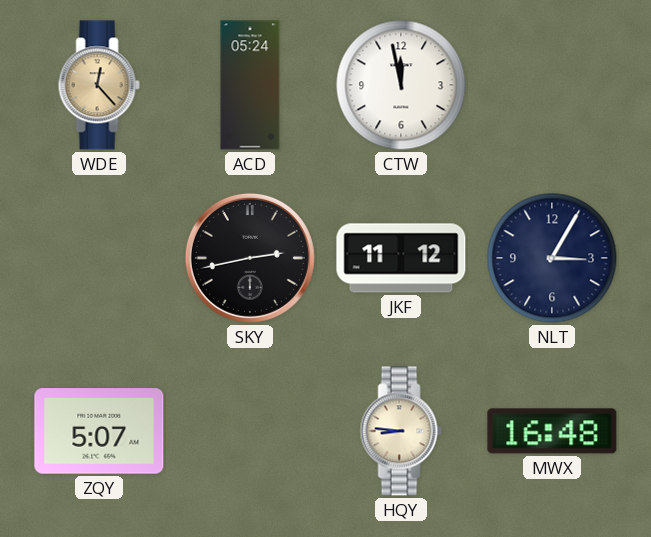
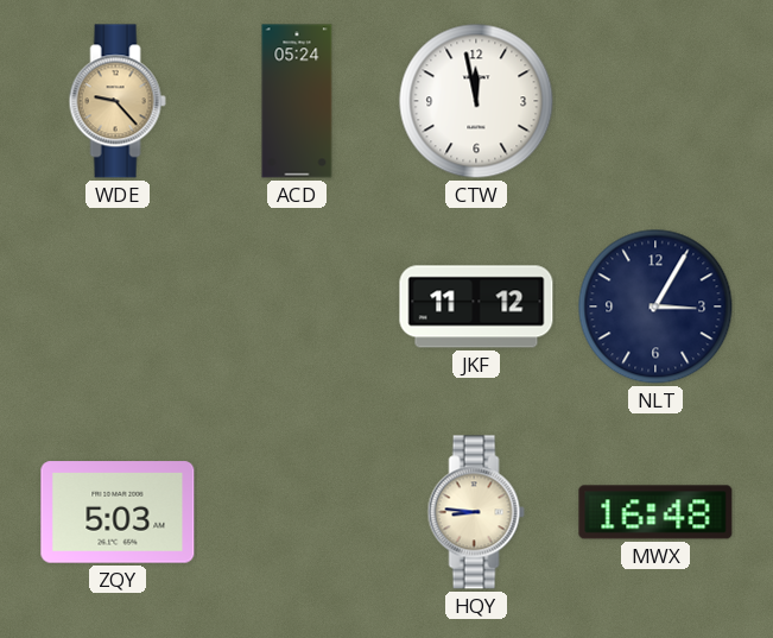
WDE: 12:23 -> 9:23
SKY: 2:43 -> none
ZQY: 5:07 -> 5:03
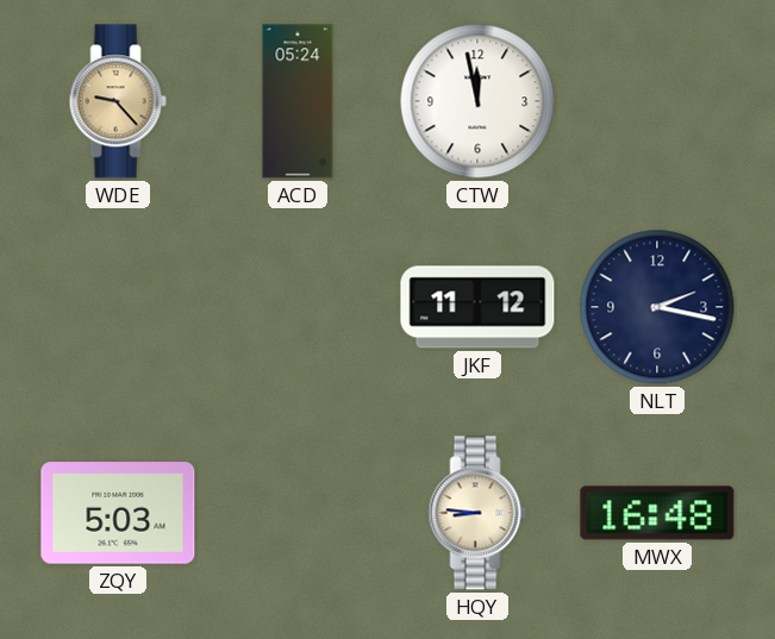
NLT: 3:05 -> 2:17
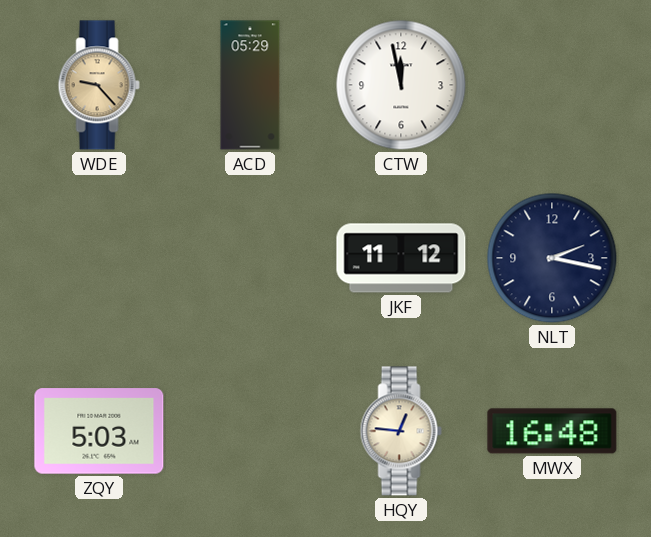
ACD: 05:24 -> 05:29
HQY: 8:46 -> 12:46
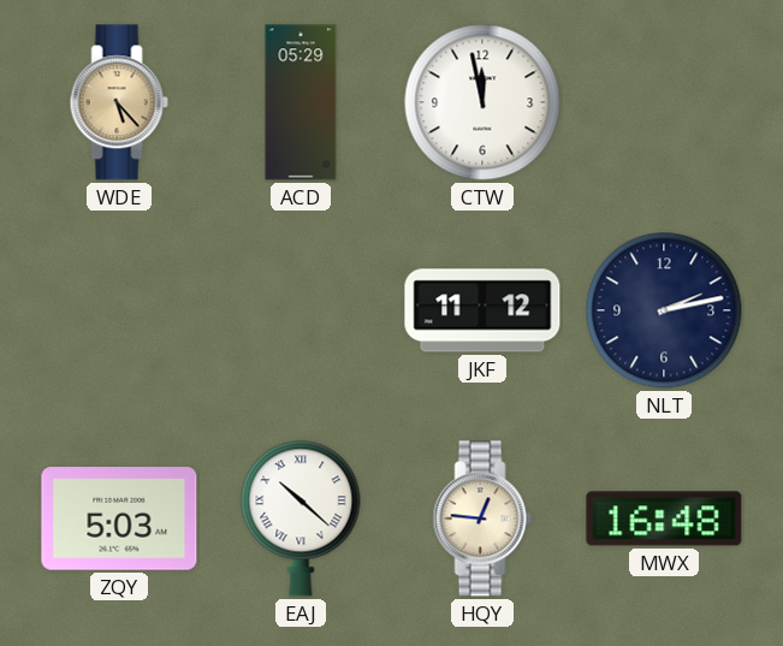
WDE: 9:23 -> 5:23
NLT: 2:17 -> 2:13
EAJ: none -> 10:22
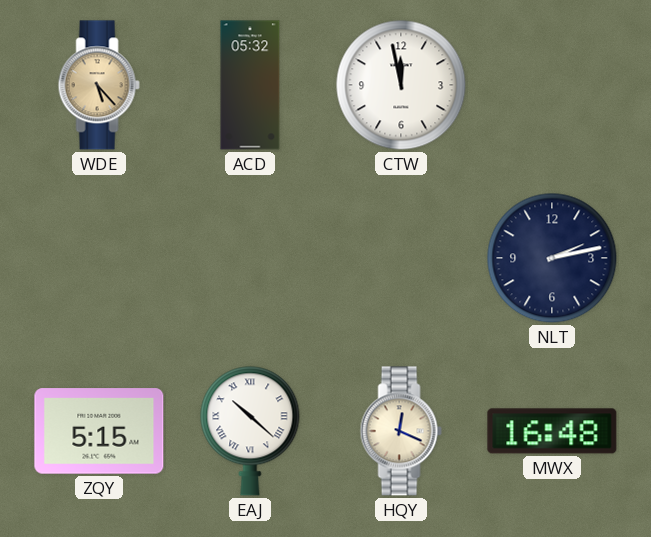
ACD: 05:29 -> 05:32
JKF: 11:12 -> none
ZQY: 5:03 -> 5:15
HQY: 12:46 -> 12:19
